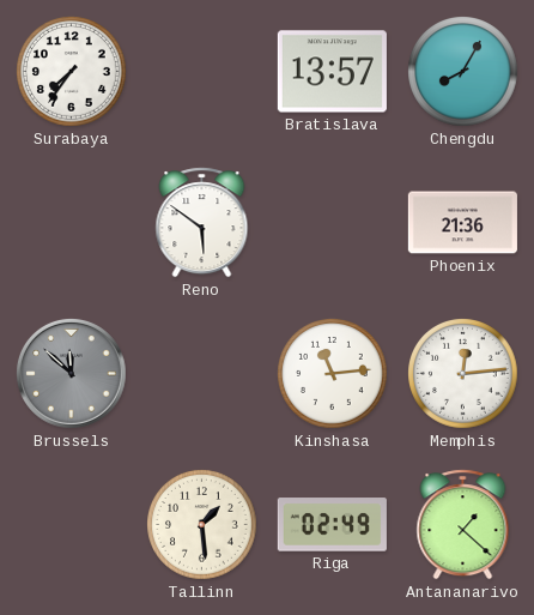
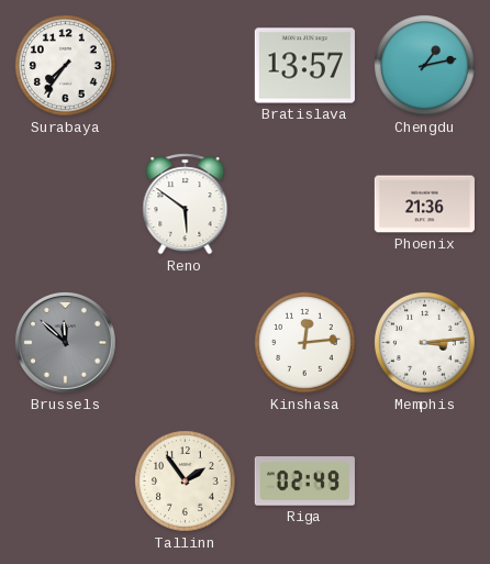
Chengdu: 8:05 -> 1:13
Kinshasa: 11:14 -> 12:14
Memphis: 12:14 -> 3:14
Tallinn: 1:29 -> 1:54
Antananarivo: 1:22 -> none
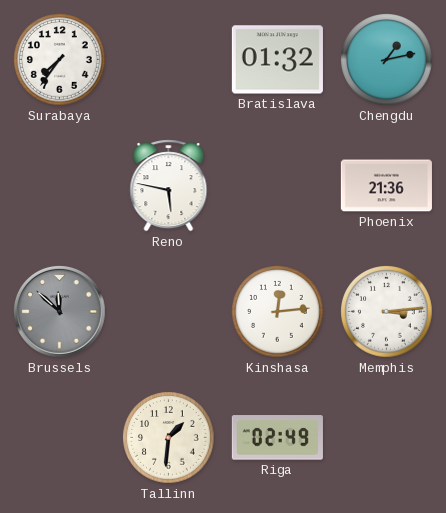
Bratislava: 13:57 -> 01:32
Reno: 5:51 -> 5:47
Tallinn: 1:54 -> 1:31
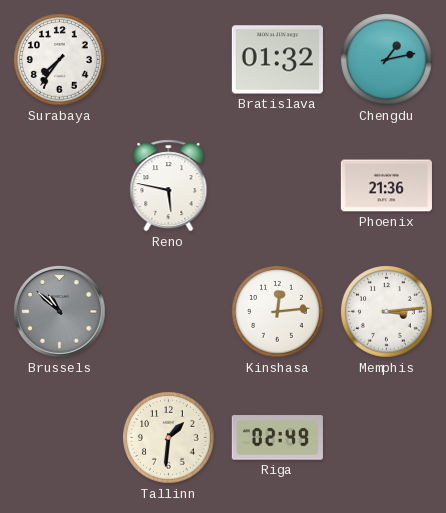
Brussels: 11:52 -> 10:52
